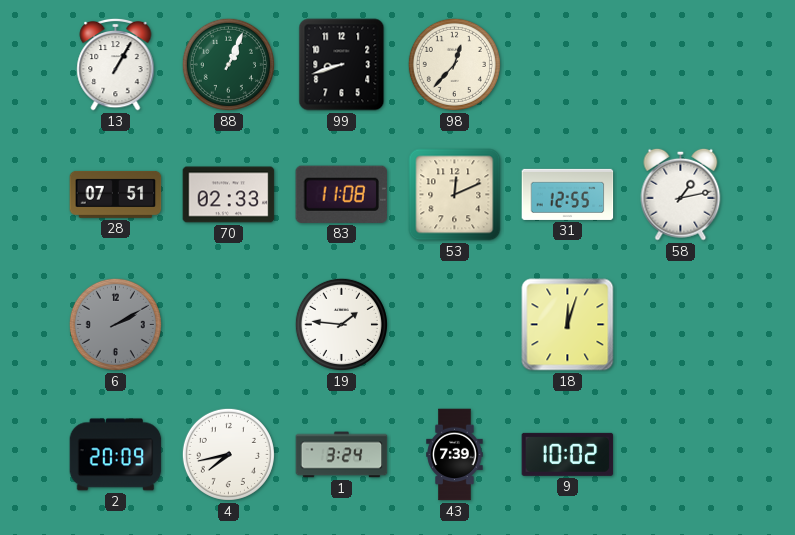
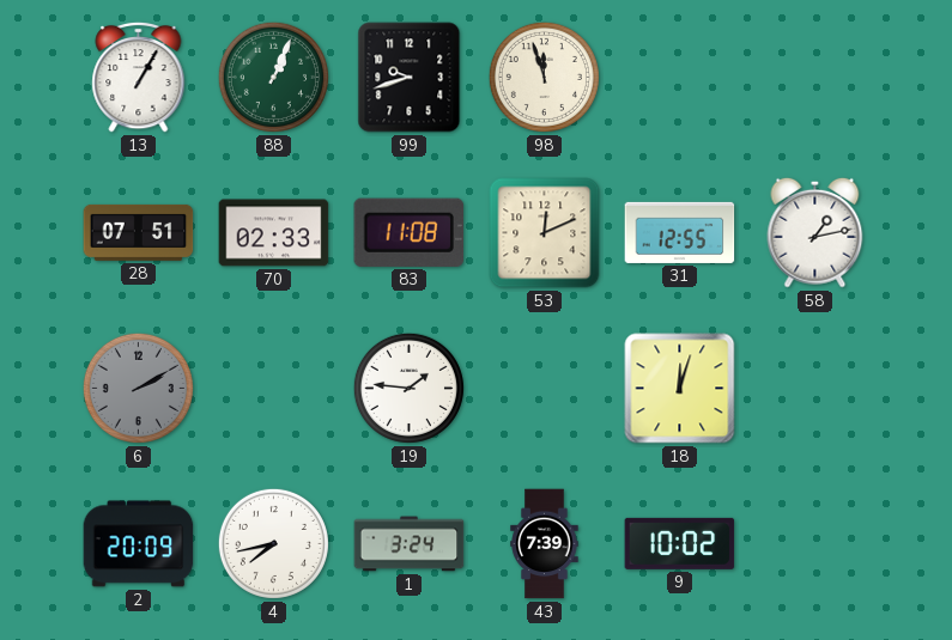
99: 8:42 -> 9:42
98: 12:37 -> 11:57
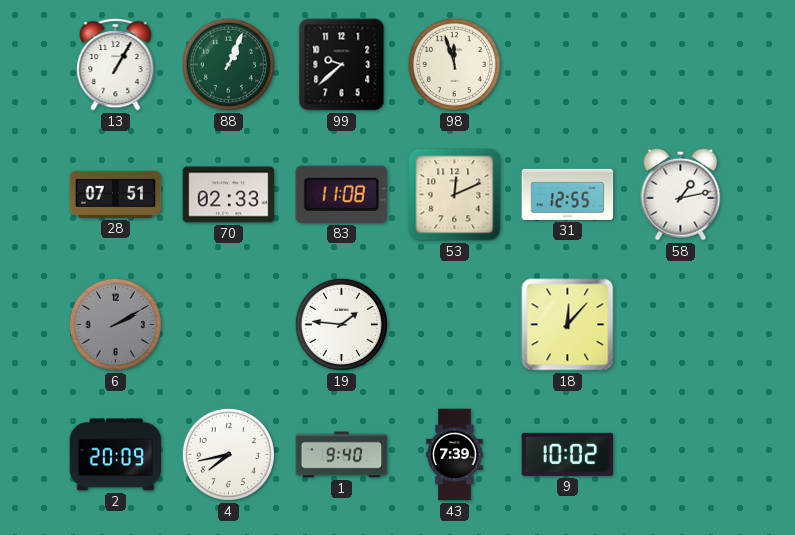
99: 9:42 -> 9:38
18: 12:03 -> 12:07
1: 3:24 -> 9:40
